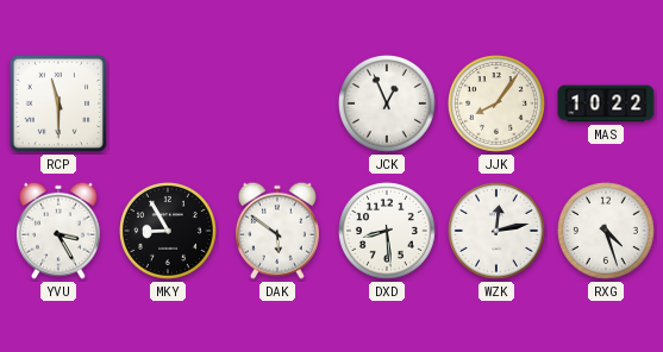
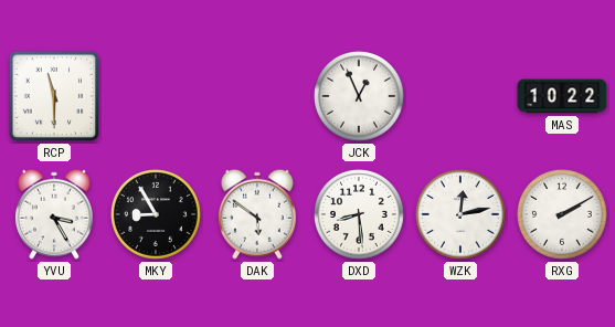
JJK: 8:06 -> none
RXG: 4:27 -> 2:10
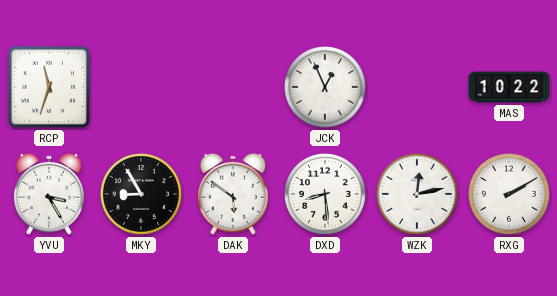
RCP: 11:30 -> 11:33
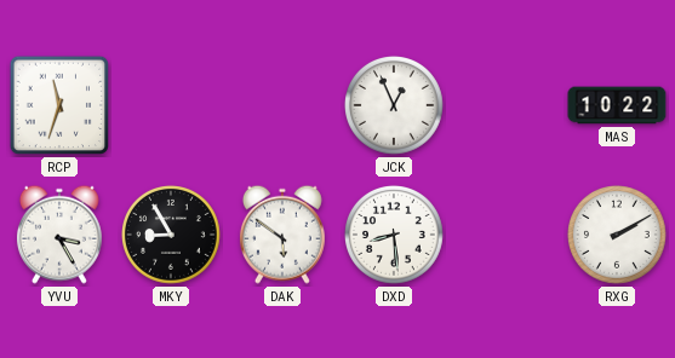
WZK: 12:13 -> none
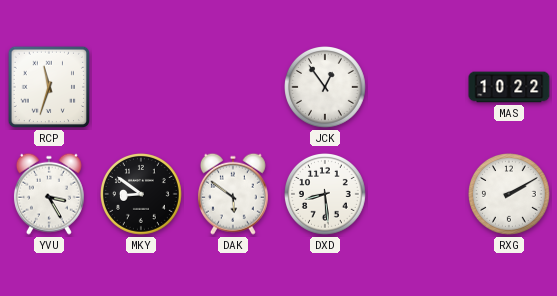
JCK: 12:56 -> 12:54
MKY: 8:55 -> 8:51
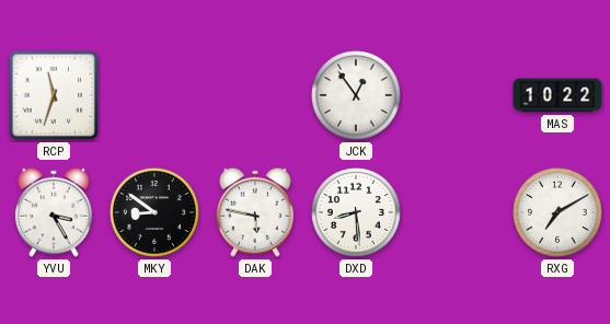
DAK: 5:51 -> 5:47
RXG: 2:10 -> 7:10
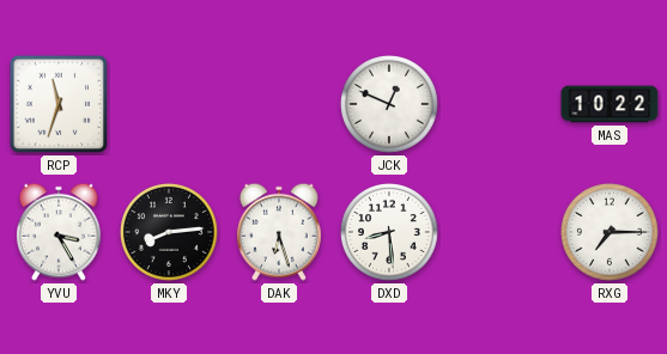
JCK: 12:54 -> 12:49
MKY: 8:51 -> 8:14
DAK: 5:47 -> 6:27
RXG: 7:10 -> 7:15
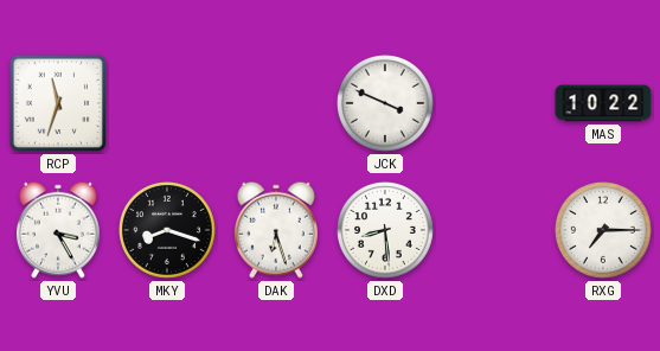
JCK: 12:49 -> 3:49
MKY: 8:14 -> 8:18
